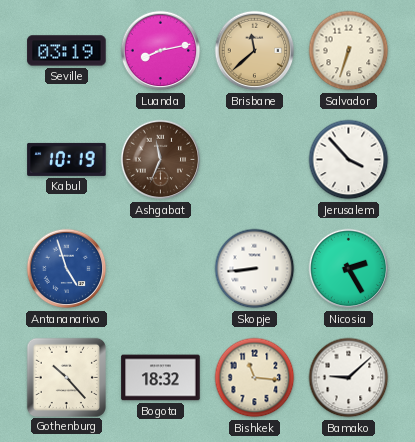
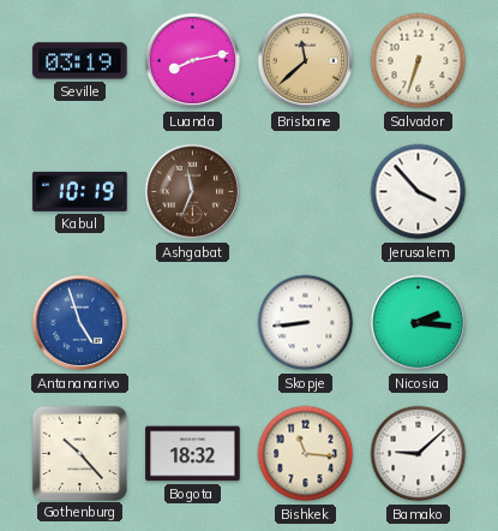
Nicosia: 2:25 -> 2:16
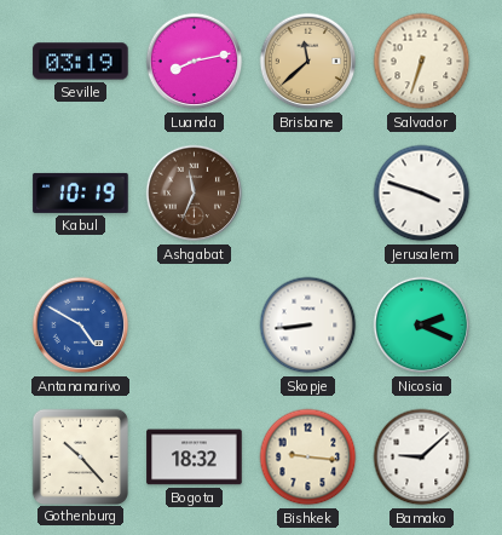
Jerusalem: 3:53 -> 3:48
Antananarivo: 4:57 -> 4:50
Nicosia: 2:16 -> 2:19
Bishkek: 11:16 -> 9:16
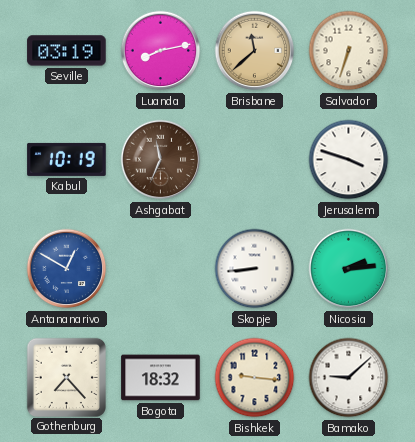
Antananarivo: 4:50 -> 12:50
Nicosia: 2:19 -> 2:14
Gothenburg: 10:23 -> 7:23
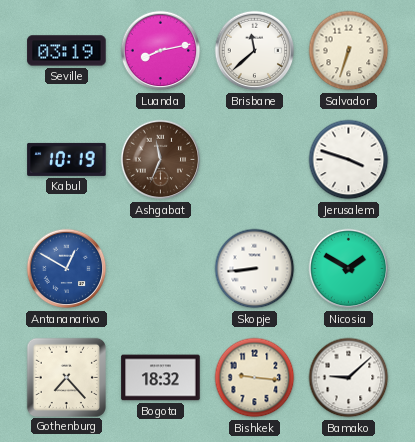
Brisbane dial: champagne -> white
Nicosia: 2:14 -> 1:50
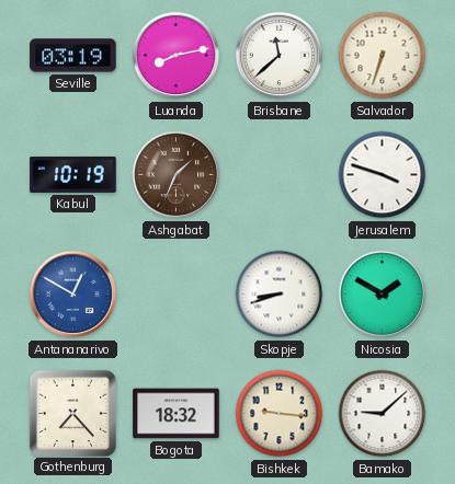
Ashgabat: 11:34 -> 1:34
Skopje: 8:44 -> 8:42
